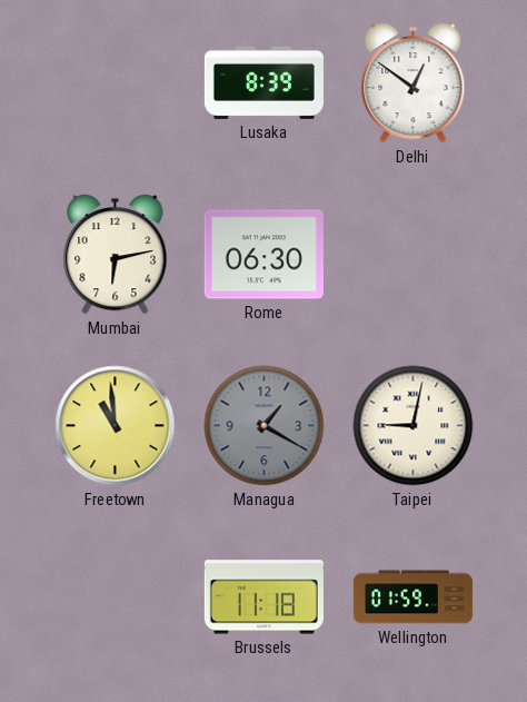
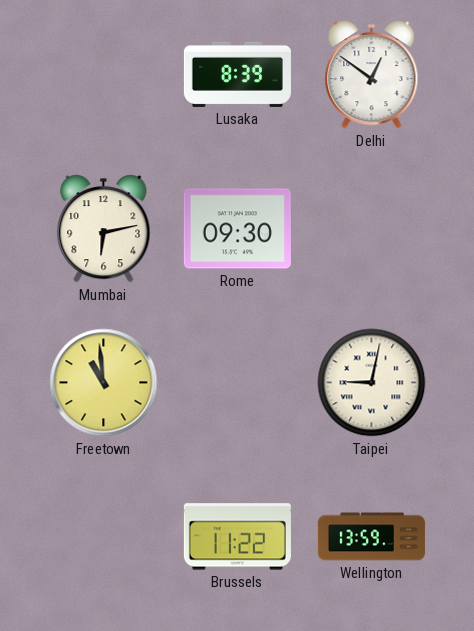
Rome: 06:30 -> 09:30
Managua: 1:20 -> none
Brussels: 11:18 -> 11:22
Wellington: 01:59 -> 13:59
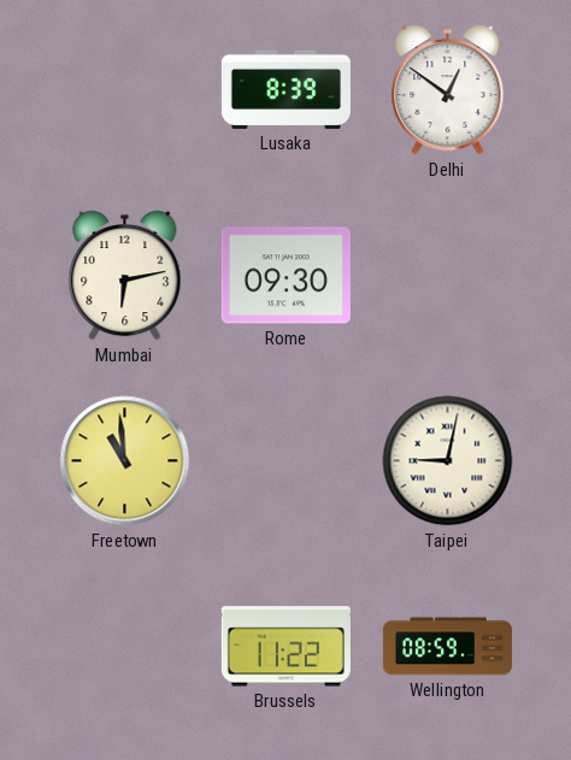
Wellington: 13:59 -> 08:59
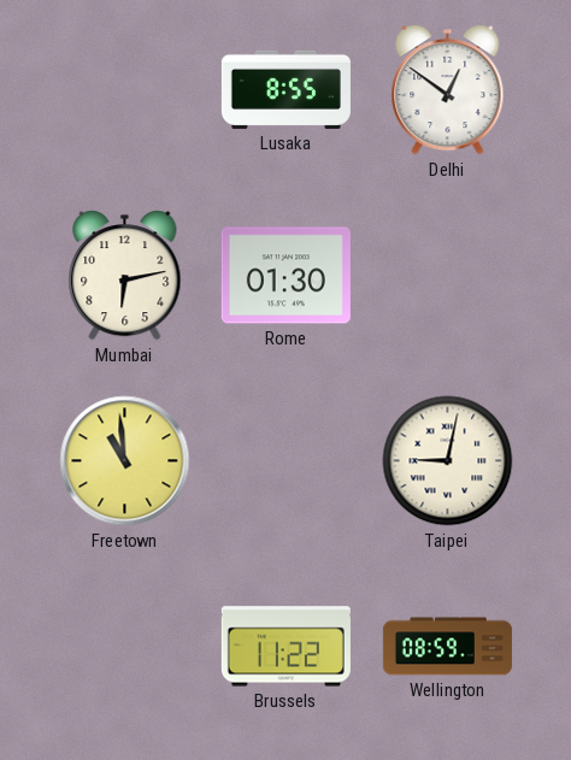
Lusaka: 8:39 -> 8:55
Rome: 09:30 -> 01:30
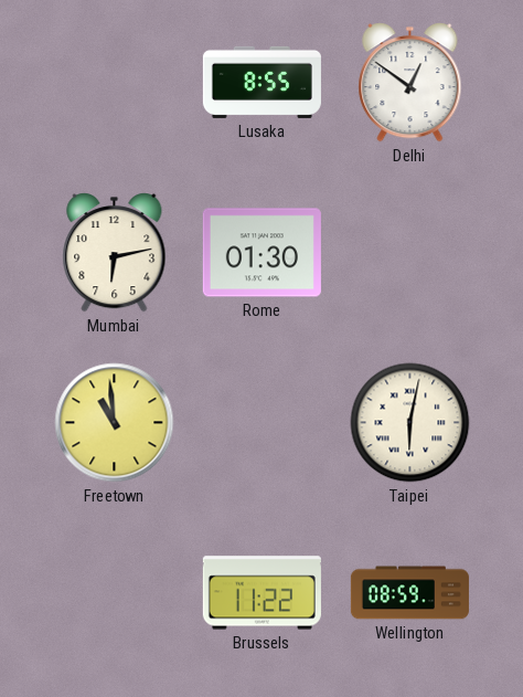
Taipei: 9:02 -> 6:02
